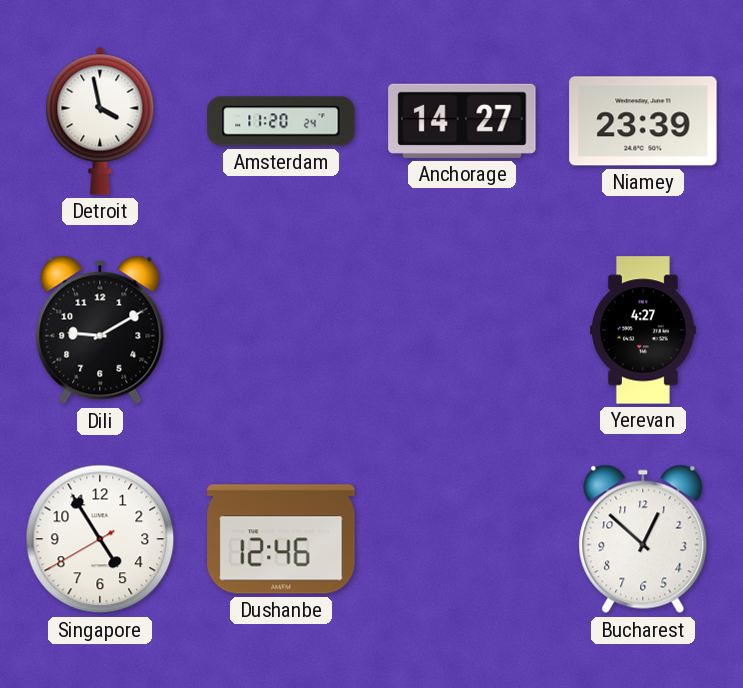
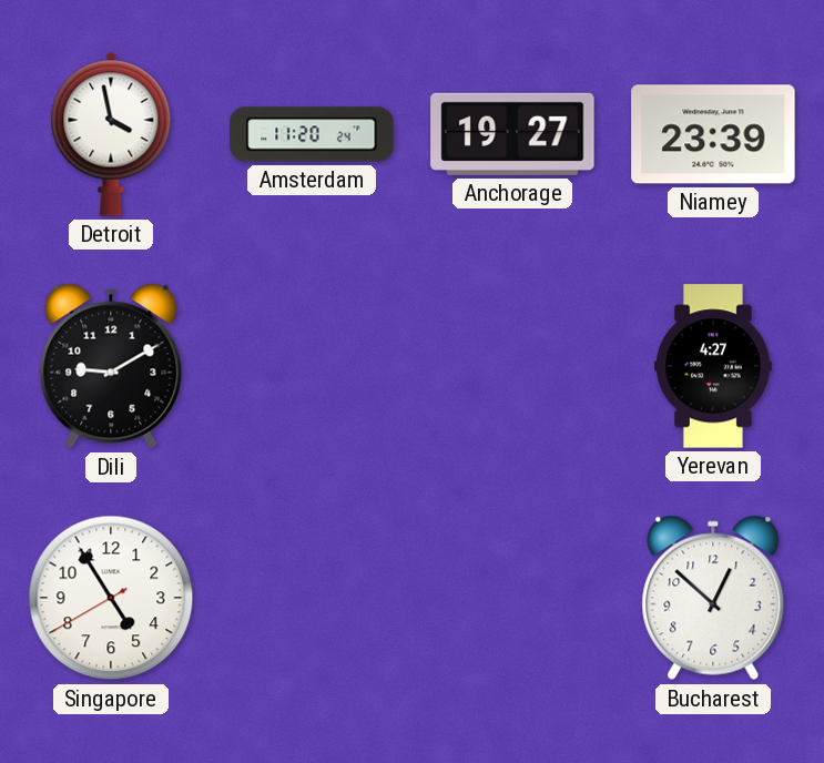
Anchorage: 14:27 -> 19:27
Dushanbe: 12:46 -> none
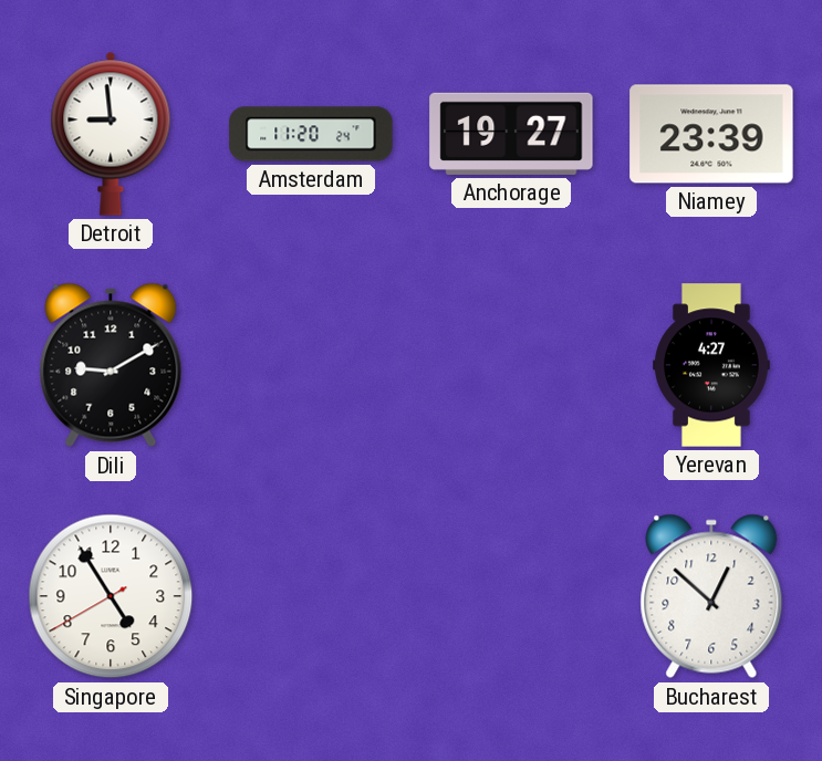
Detroit: 3:58 -> 8:59
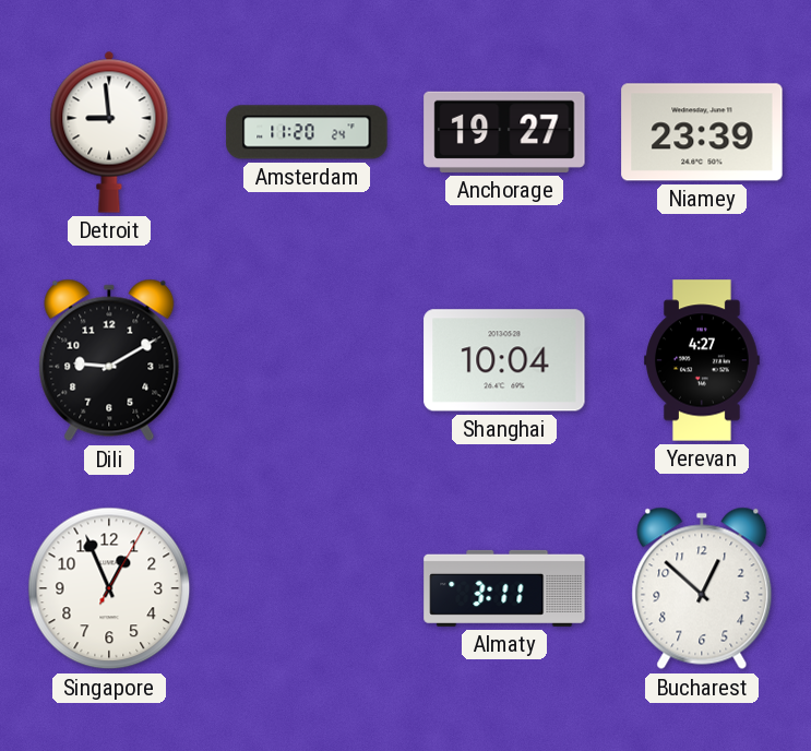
Shanghai: none -> 10:04
Singapore: 4:54 -> 12:56
Almaty: none -> 3:11
